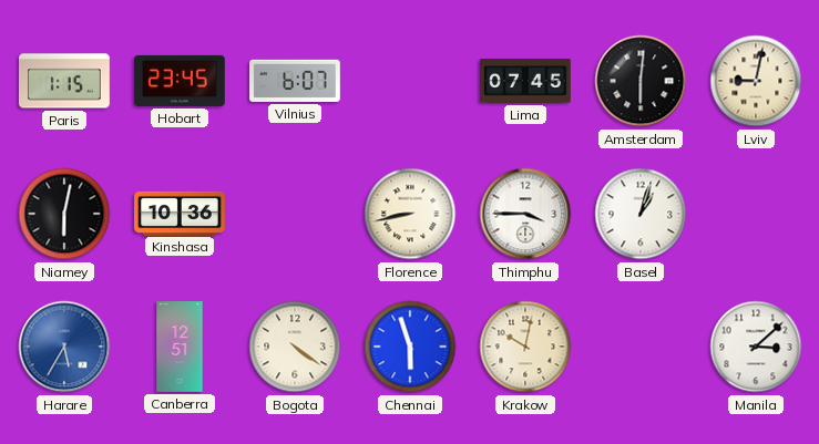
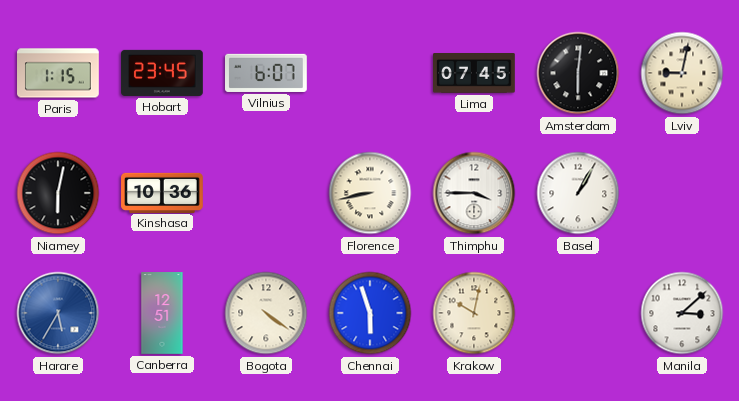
Basel: 1:03 -> 1:05
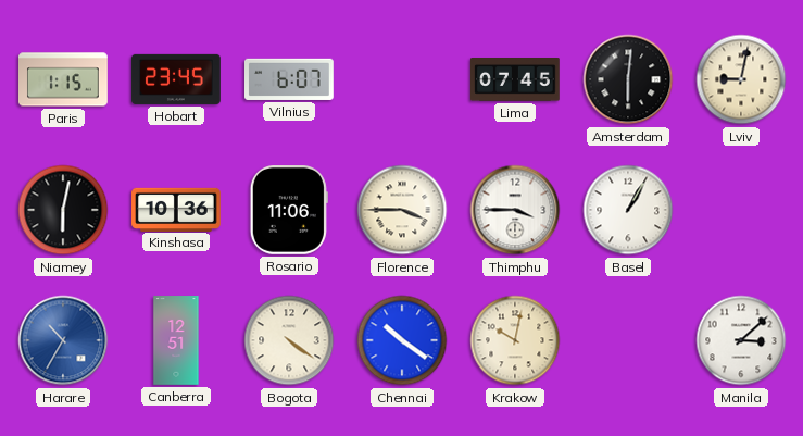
Rosario: none -> 11:06
Florence: 8:43 -> 3:45
Harare: 5:35 -> 10:35
Chennai: 5:57 -> 10:21
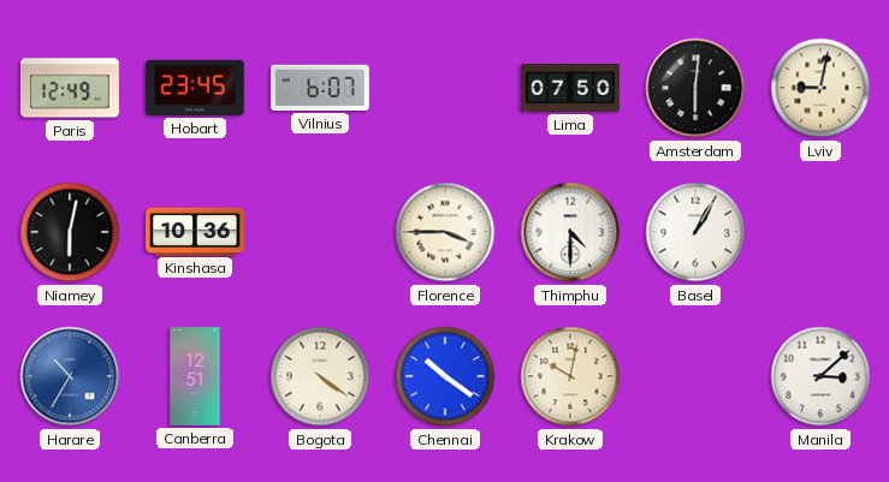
Paris: 1:15 -> 12:49
Lima: 07:45 -> 07:50
Rosario: 11:06 -> none
Thimphu: 3:45 -> 4:30
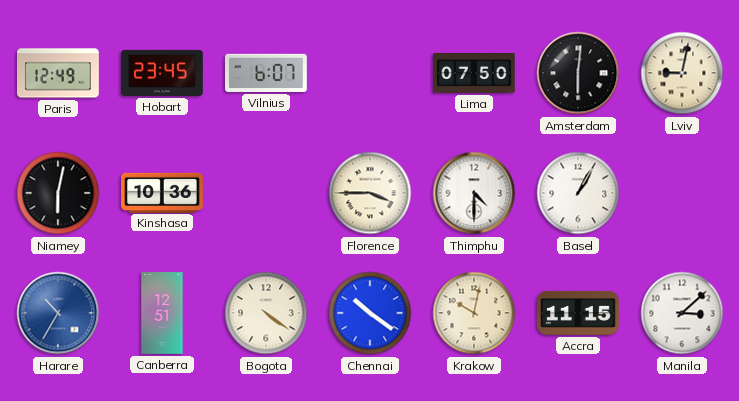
Accra: none -> 11:15
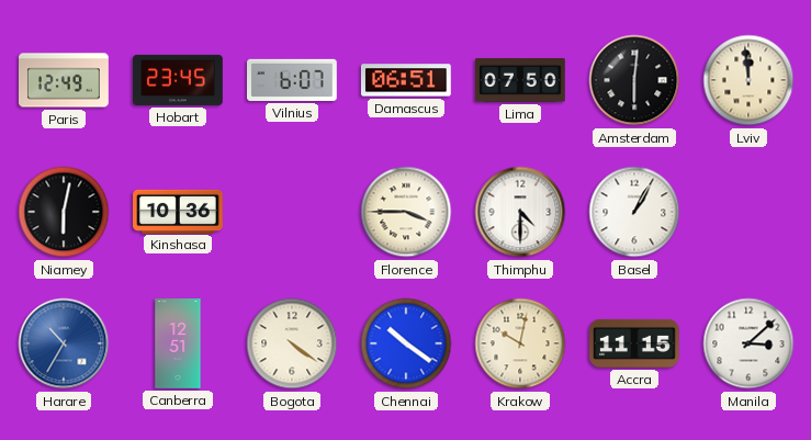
Damascus: none -> 06:51
Lviv: 9:02 -> 11:59
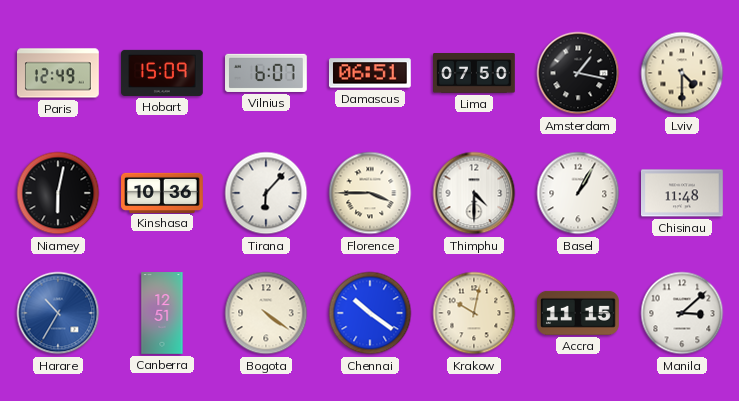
Hobart: 23:45 -> 15:09
Amsterdam: 6:01 -> 1:17
Lviv: 11:59 -> 4:30
Tirana: none -> 6:07
Chisinau: none -> 11:48
